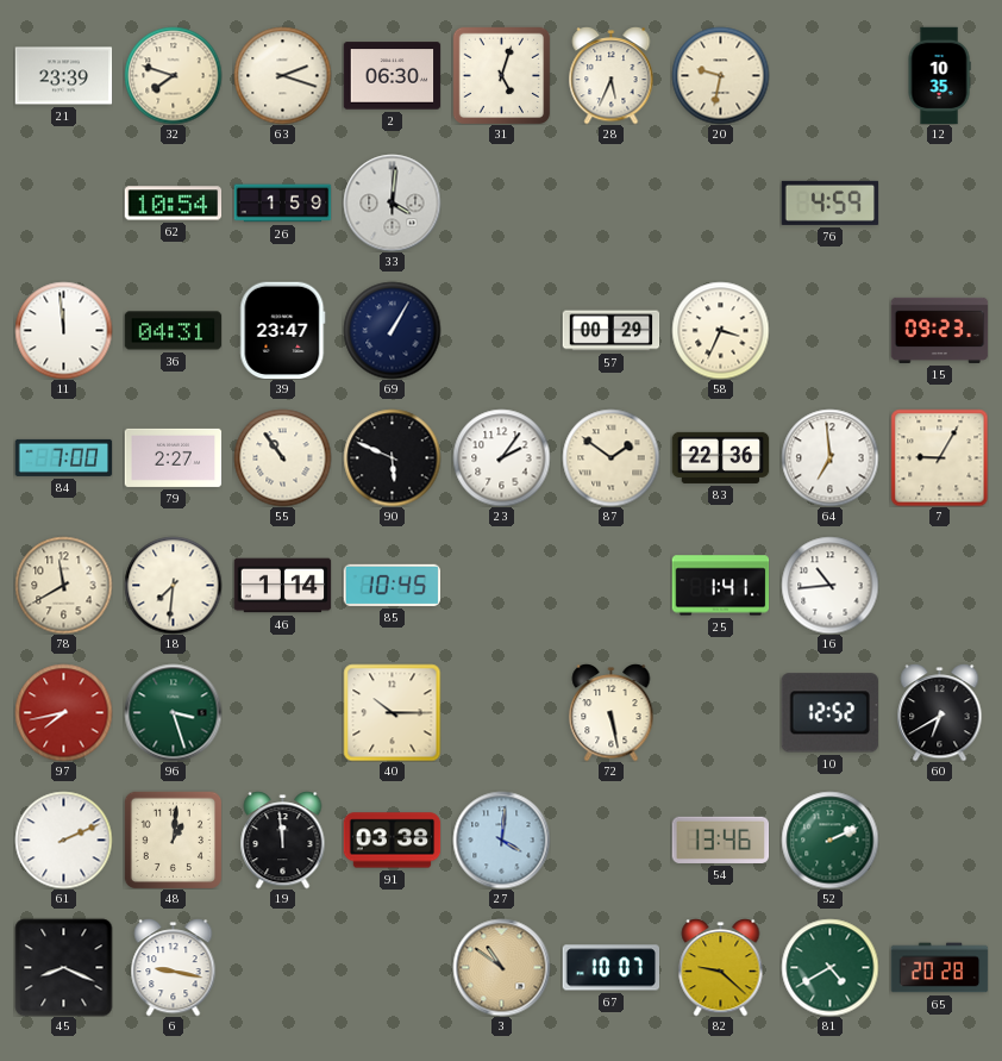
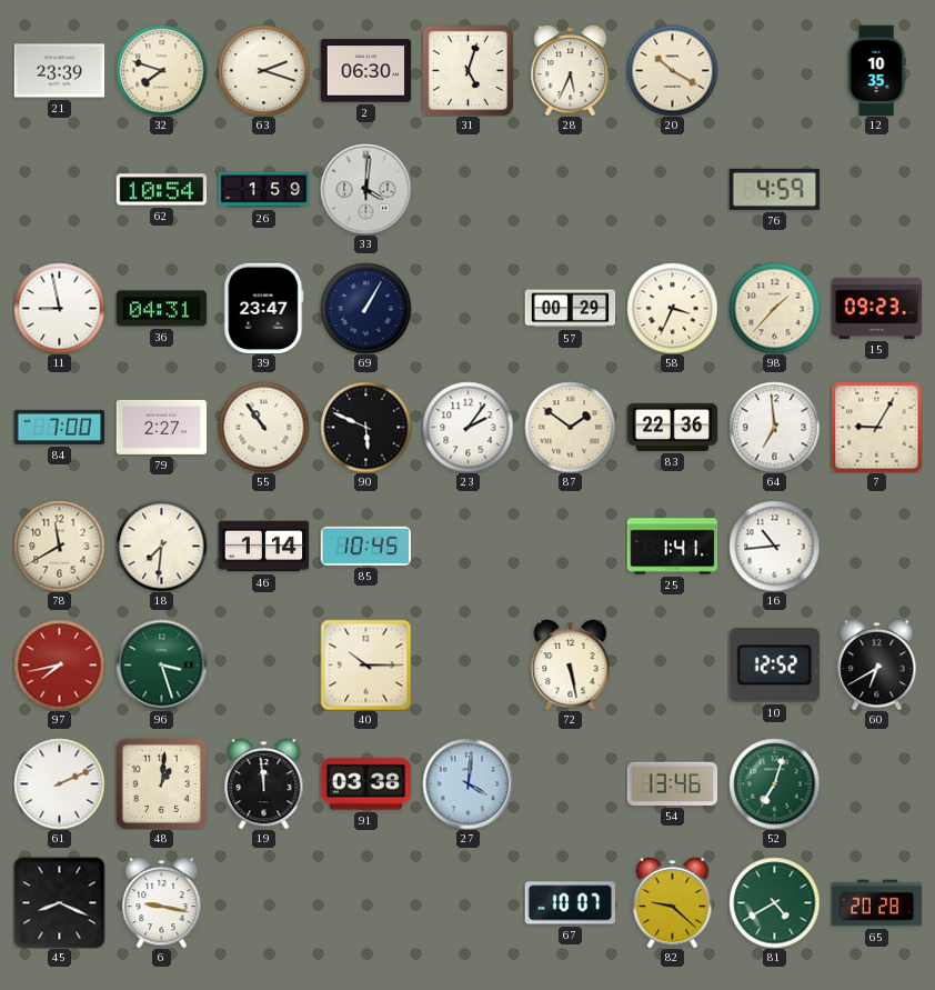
20: 9:32 -> 10:20
11: 11:59 -> 8:58
98: none -> 1:37
52: 2:11 -> 7:03
3: 10:51 -> none
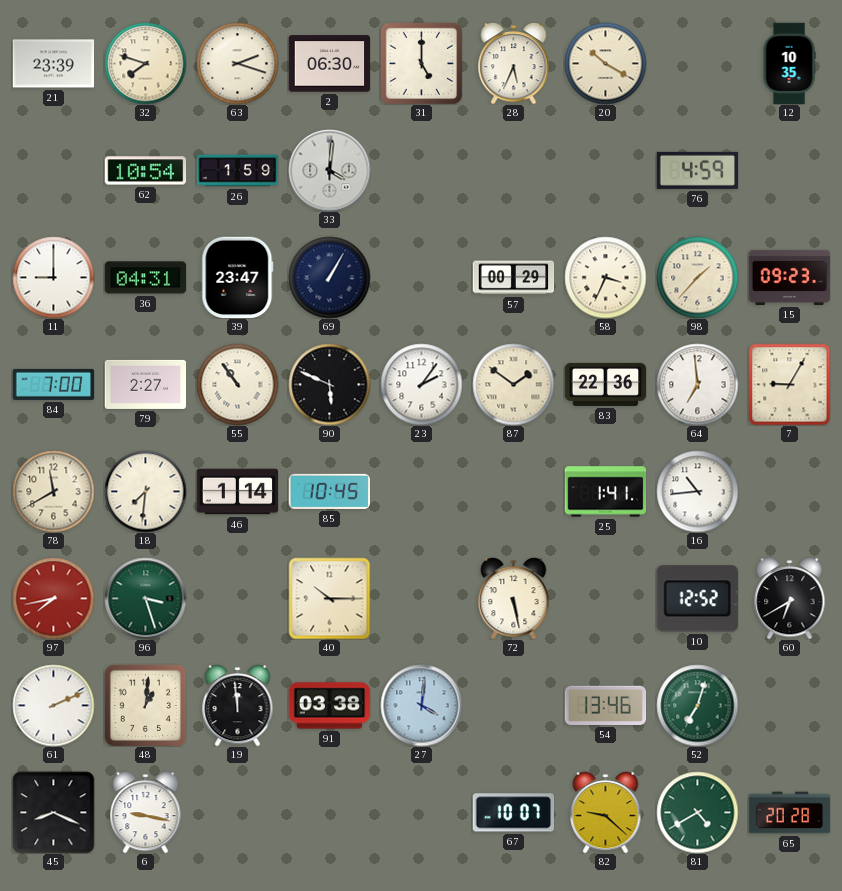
31: 5:03 -> 5:00
11: 8:58 -> 9:00
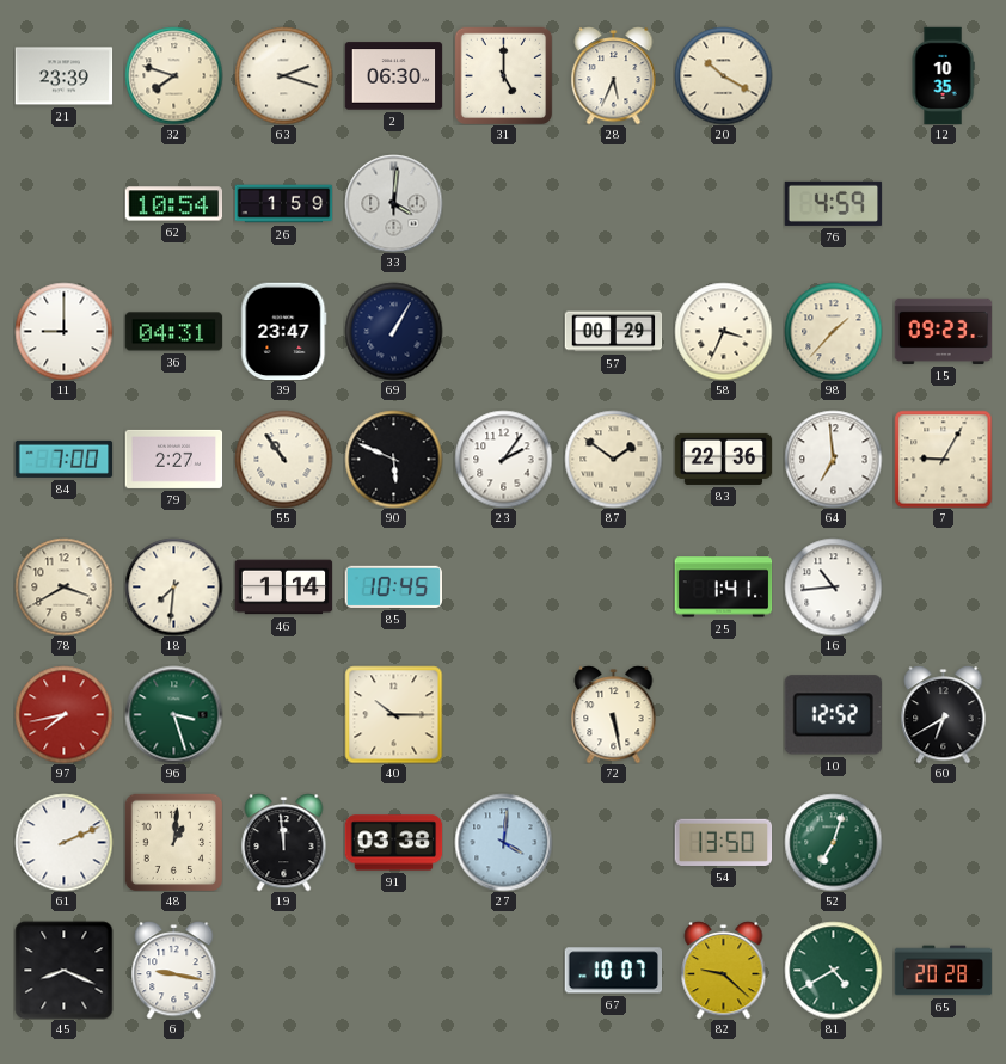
78: 11:40 -> 3:40
54: 13:46 -> 13:50
